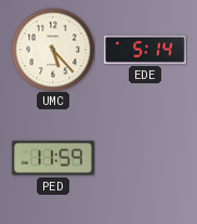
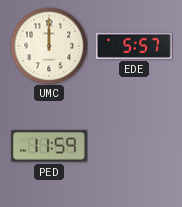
UMC: 5:23 -> 12:00
EDE: 5:14 -> 5:57
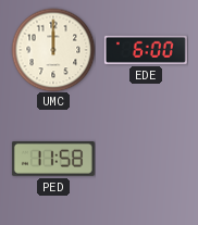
EDE: 5:57 -> 6:00
PED: 11:59 -> 11:58
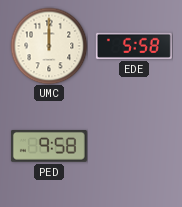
EDE: 6:00 -> 5:58
PED: 11:58 -> 9:58
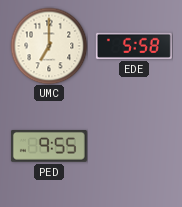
UMC: 12:00 -> 7:00
PED: 9:58 -> 9:55
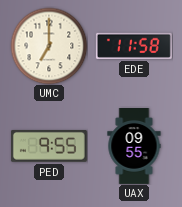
EDE: 5:58 -> 11:58
UAX: none -> 09:55
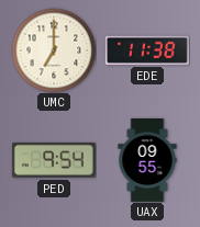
EDE: 11:58 -> 11:38
PED: 9:55 -> 9:54
